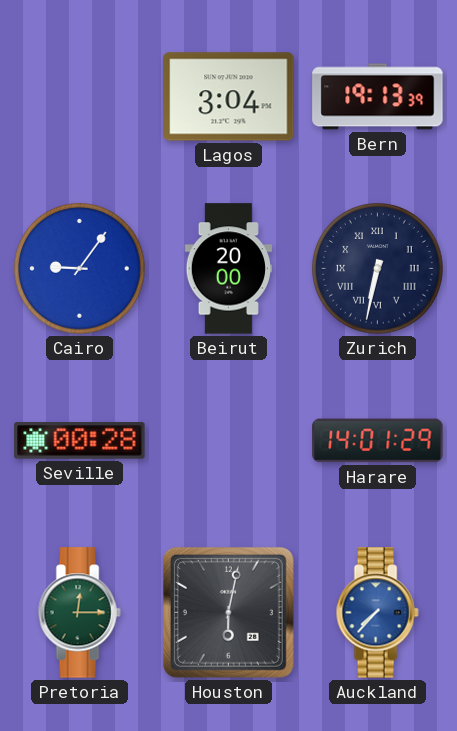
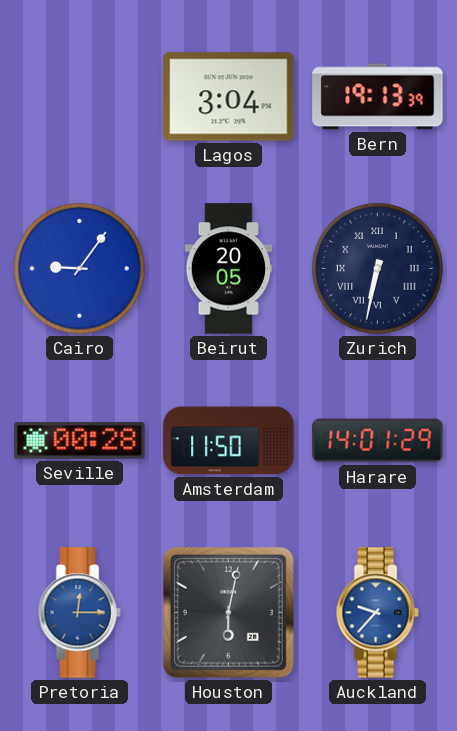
Beirut: 20:00 -> 20:05
Amsterdam: none -> 11:50
Pretoria dial: green -> blue
Auckland: 7:37 -> 9:37
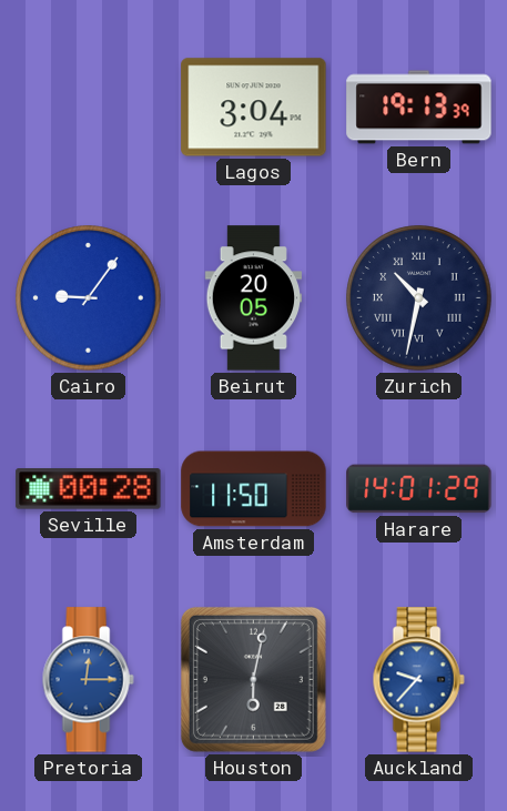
Zurich: 6:32 -> 10:32
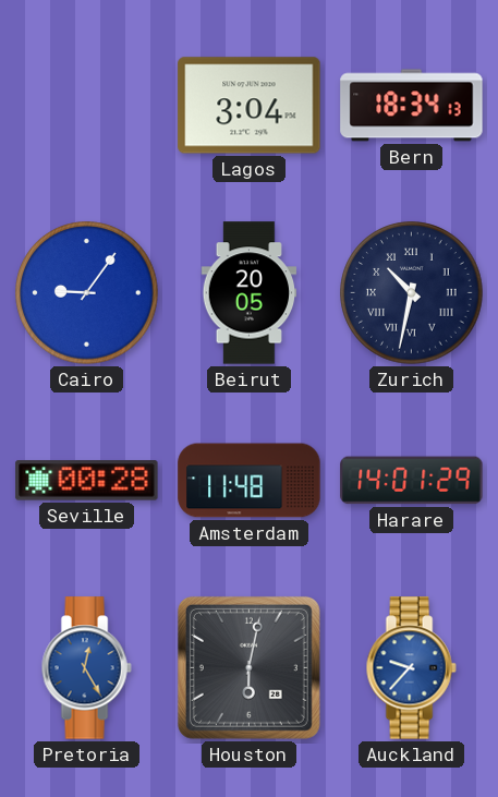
Bern: 19:13 -> 18:34
Amsterdam: 11:50 -> 11:48
Pretoria: 12:15 -> 12:25
